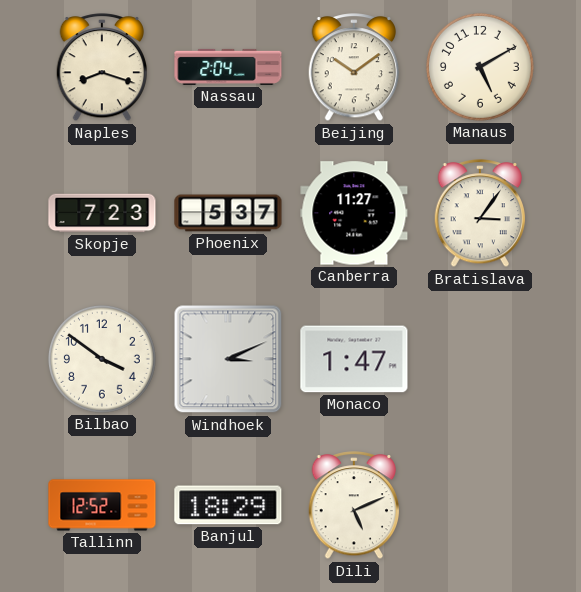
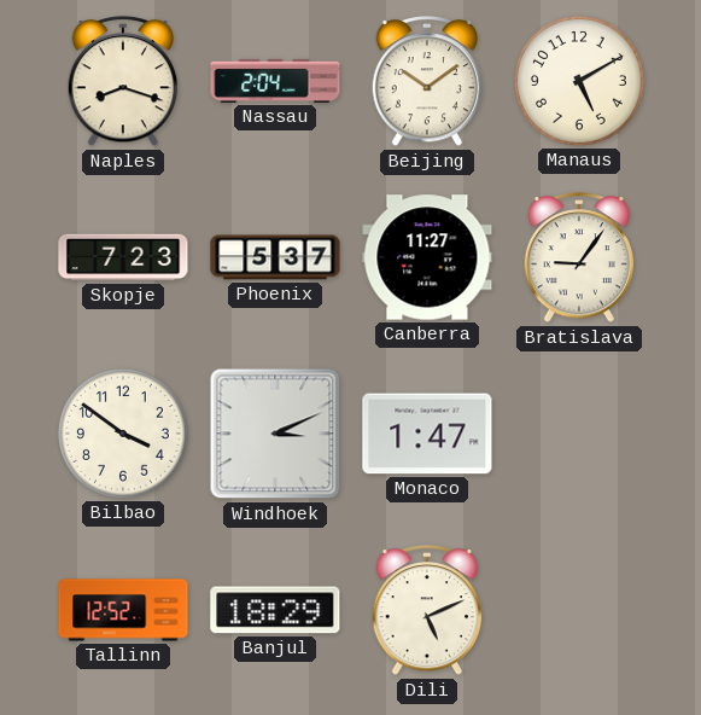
Bratislava: 3:06 -> 9:06
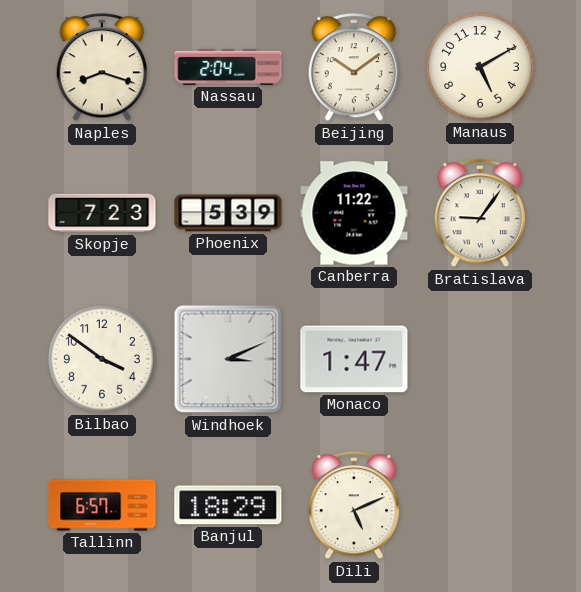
Phoenix: 5:37 -> 5:39
Canberra: 11:27 -> 11:22
Tallinn: 12:52 -> 6:57
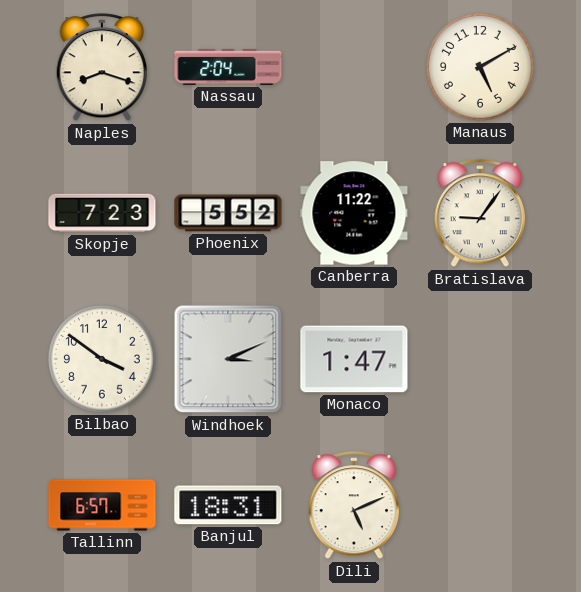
Beijing: 10:09 -> none
Phoenix: 5:39 -> 5:52
Banjul: 18:29 -> 18:31
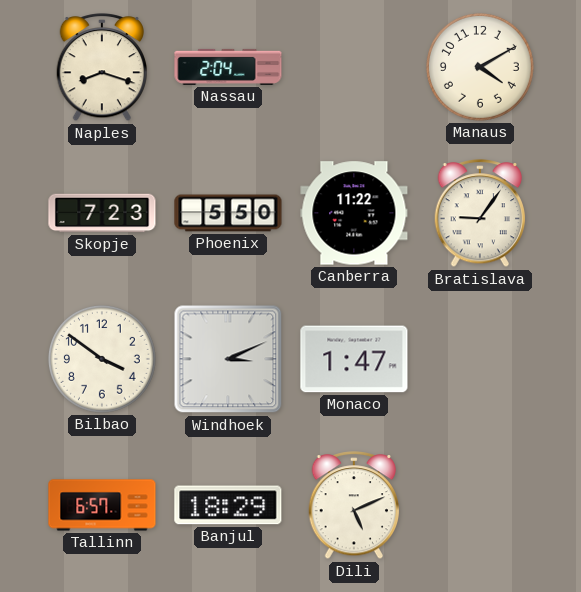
Manaus: 5:10 -> 4:10
Phoenix: 5:52 -> 5:50
Banjul: 18:31 -> 18:29
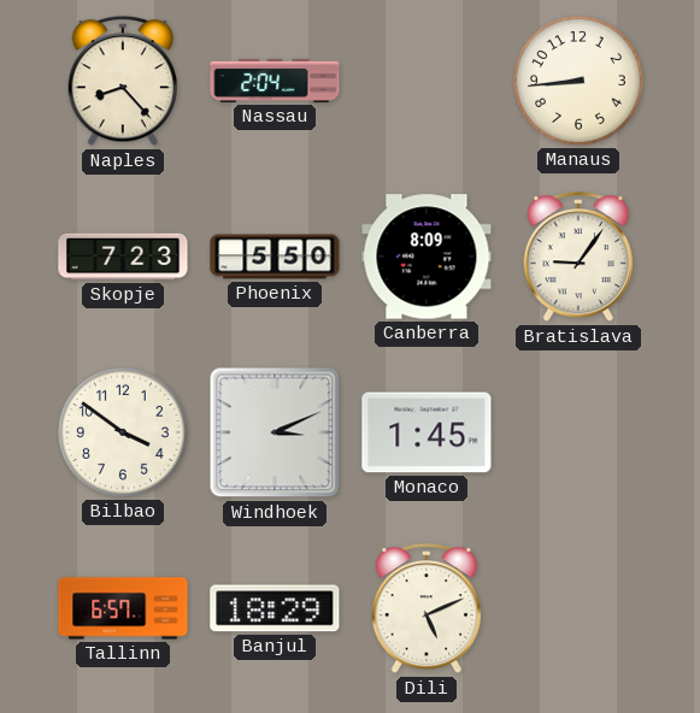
Naples: 8:18 -> 8:23
Manaus: 4:10 -> 8:44
Canberra: 11:22 -> 8:09
Monaco: 1:47 -> 1:45
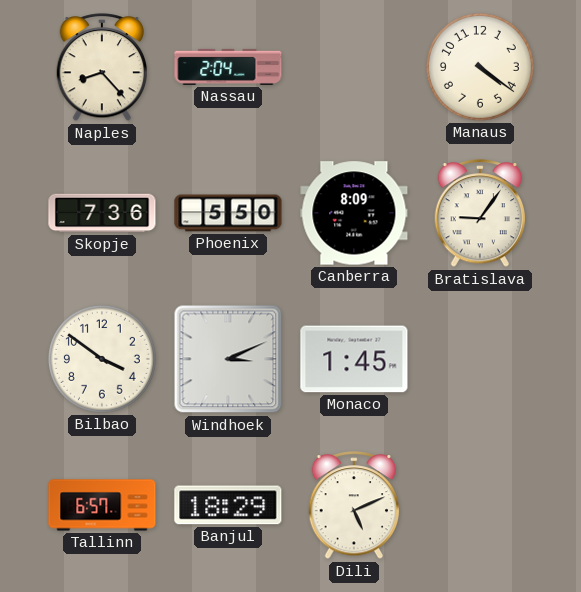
Manaus: 8:44 -> 4:21
Skopje: 7:23 -> 7:36
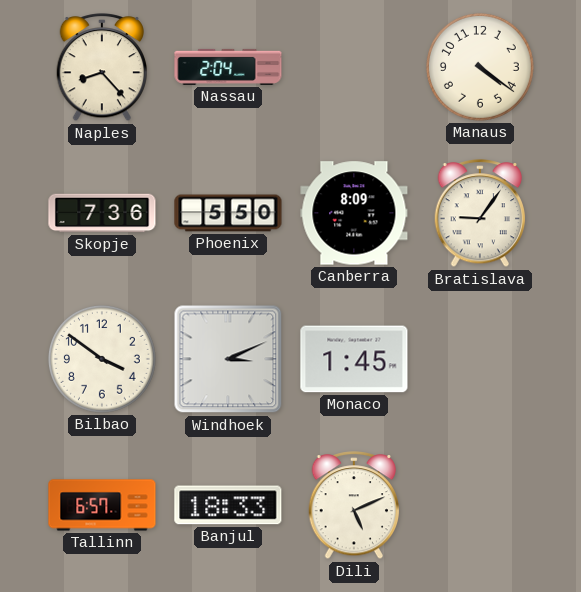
Banjul: 18:29 -> 18:33
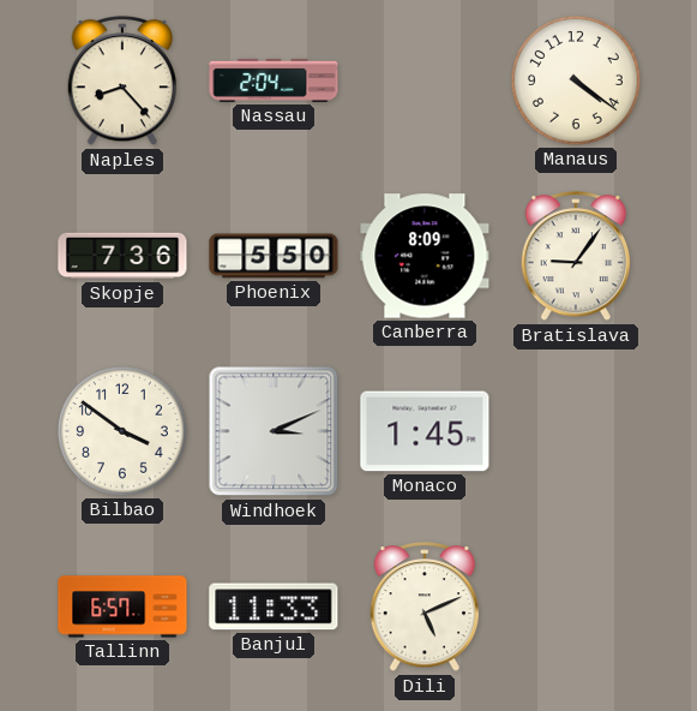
Banjul: 18:33 -> 11:33
